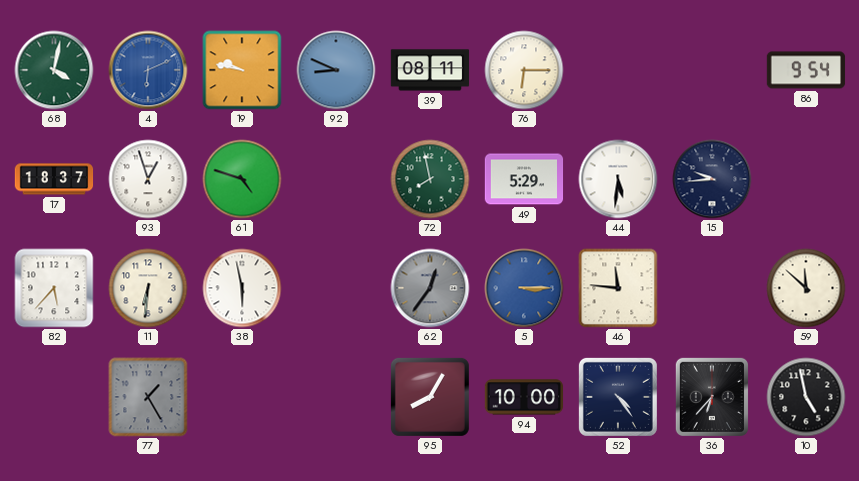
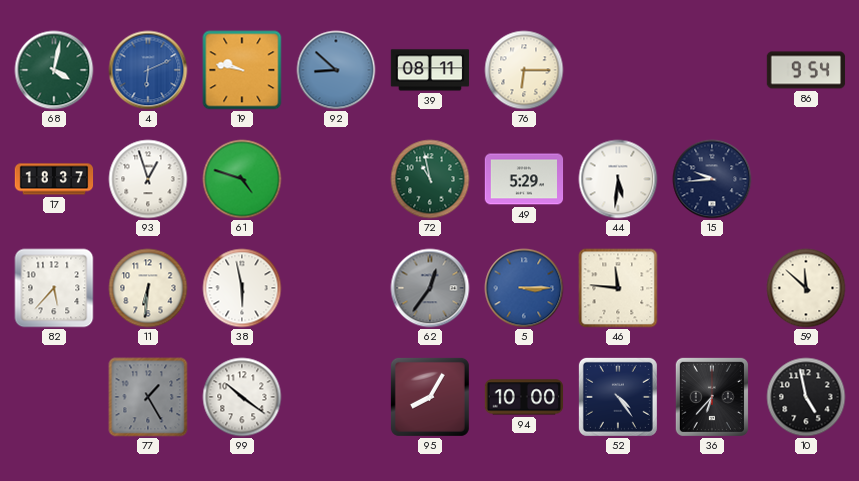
92: 8:49 -> 8:52
72: 7:58 -> 10:58
99: none -> 10:21
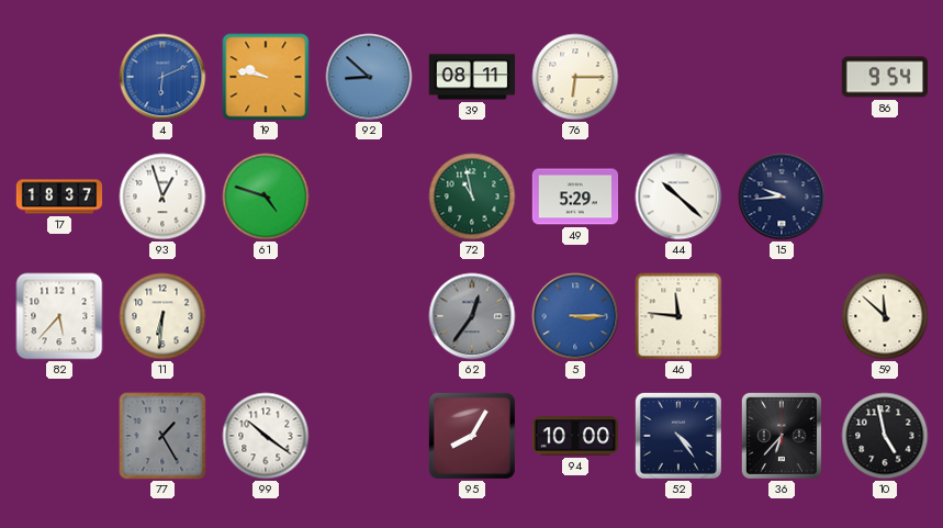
68: 4:02 -> none
44: 5:31 -> 10:22
38: 5:58 -> none
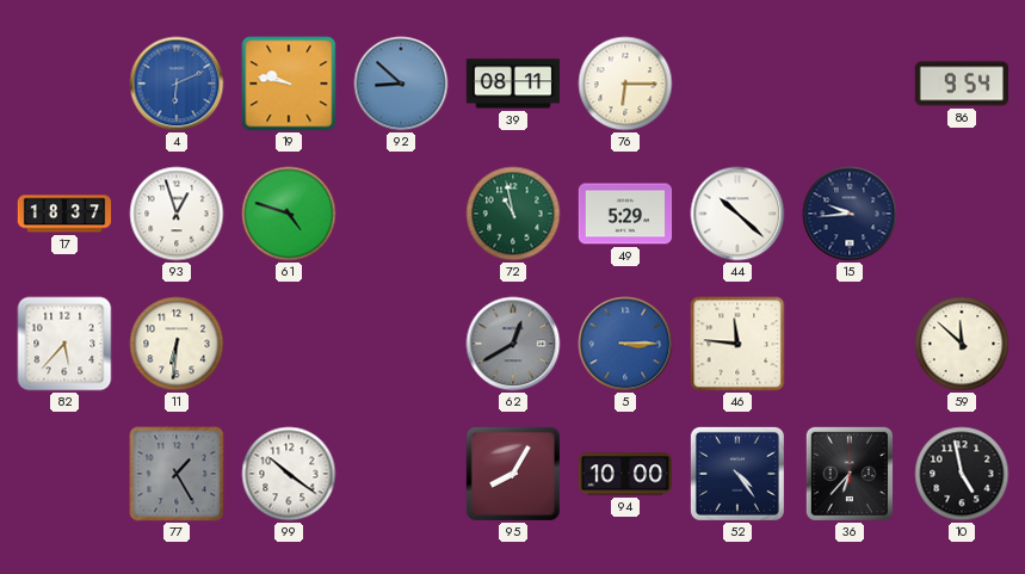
62: 12:36 -> 12:40
